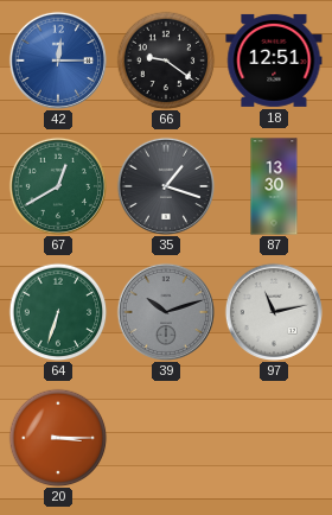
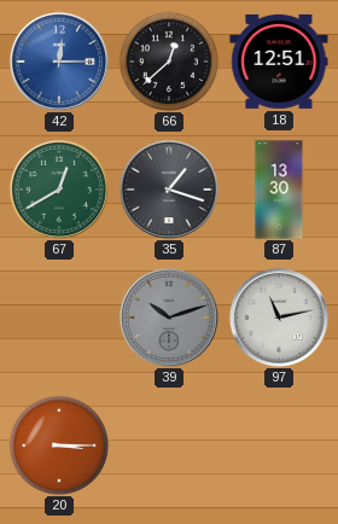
66: 9:21 -> 12:38
64: 6:33 -> none
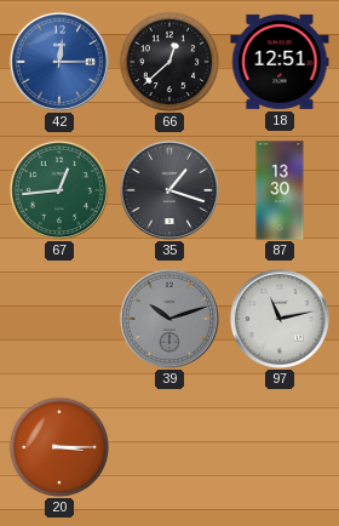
67: 12:40 -> 12:44
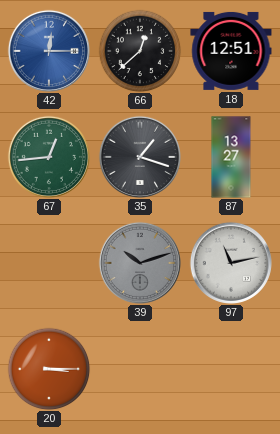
87: 13:30 -> 13:27
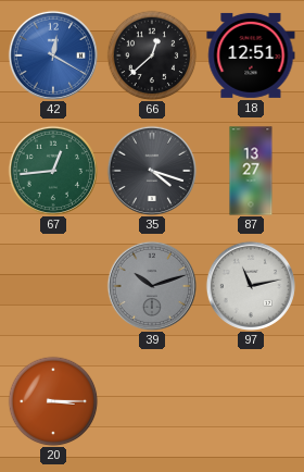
42: 12:15 -> 12:20
35: 1:18 -> 4:18
